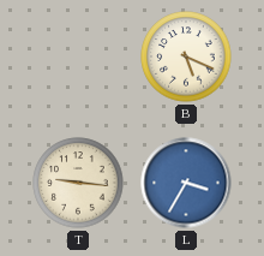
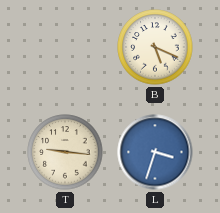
L: 3:35 -> 3:33
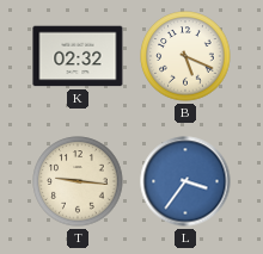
K: none -> 02:32
L: 3:33 -> 3:36
